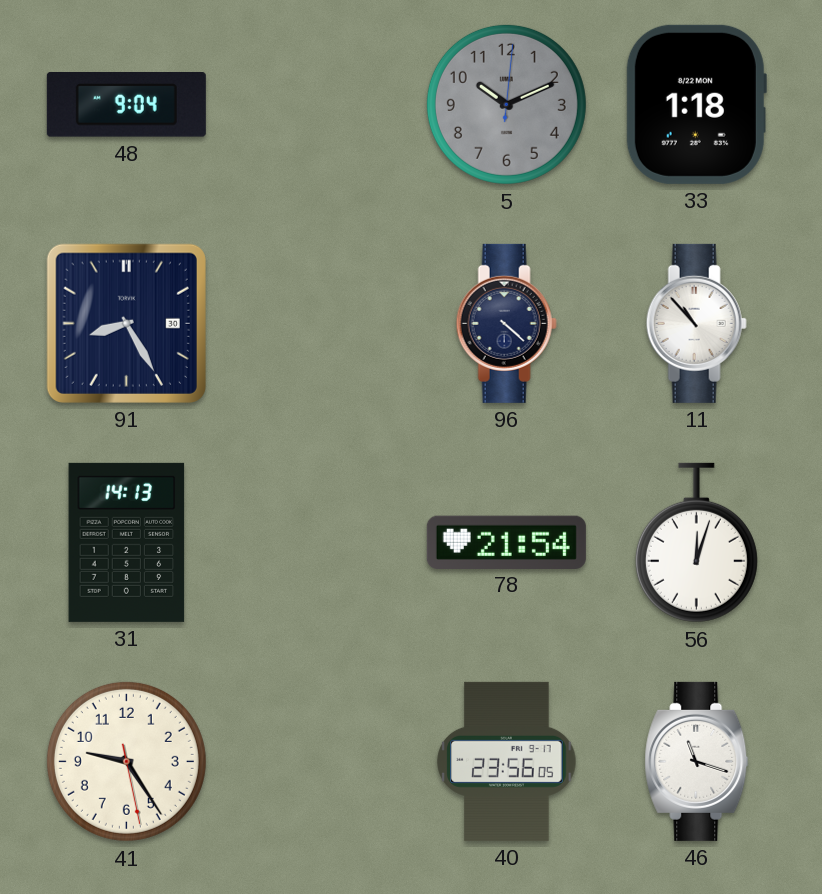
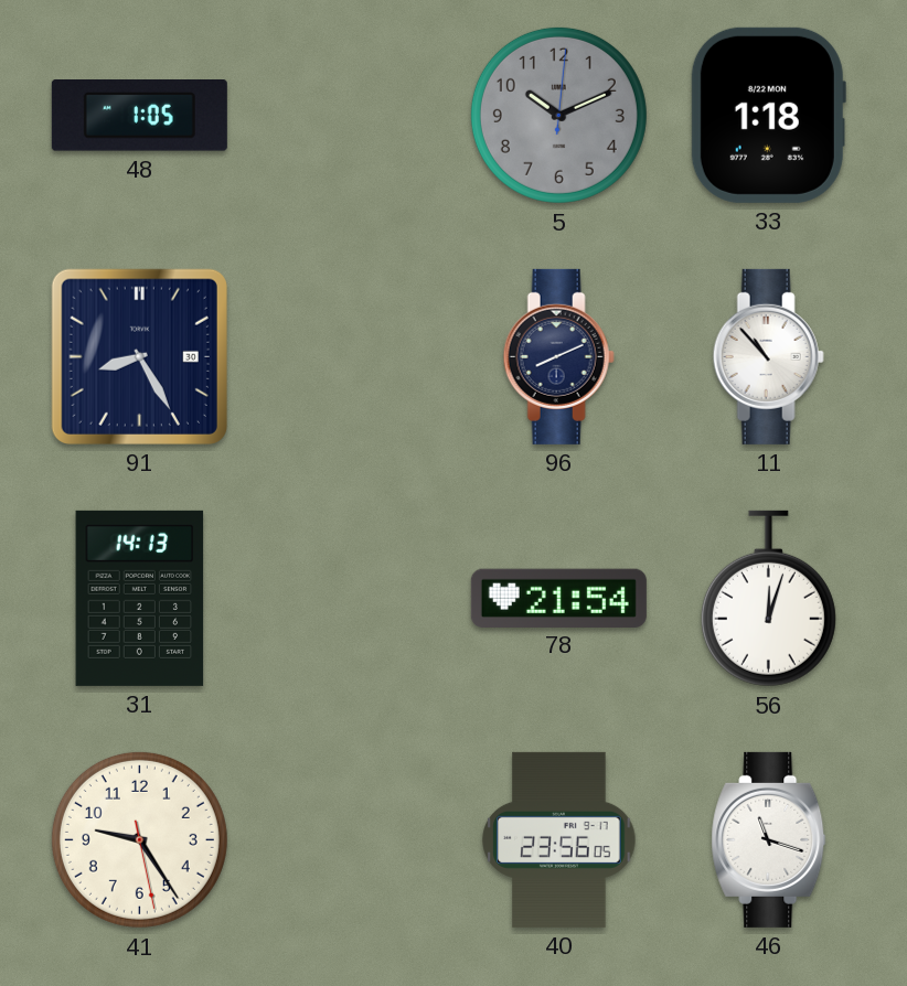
48: 9:04 -> 1:05
96: 4:22 -> 8:11
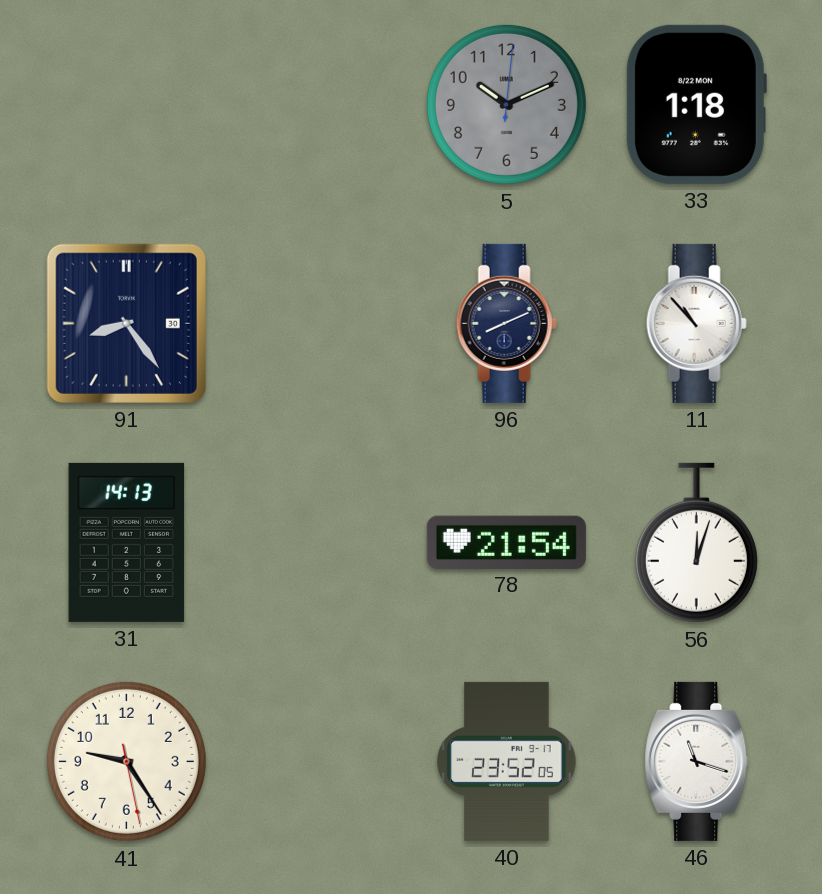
48: 1:05 -> none
91: 8:25 -> 8:24
40: 23:56 -> 23:52
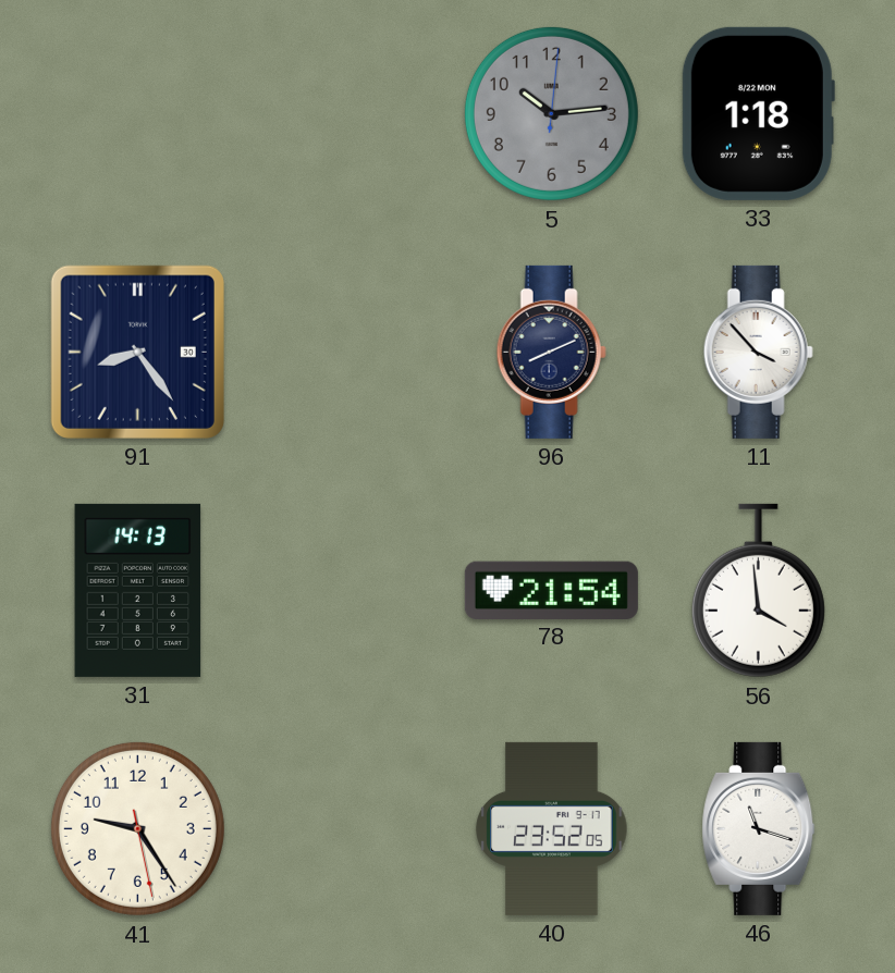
5: 10:11 -> 10:14
11: 10:53 -> 3:53
56: 12:03 -> 3:59
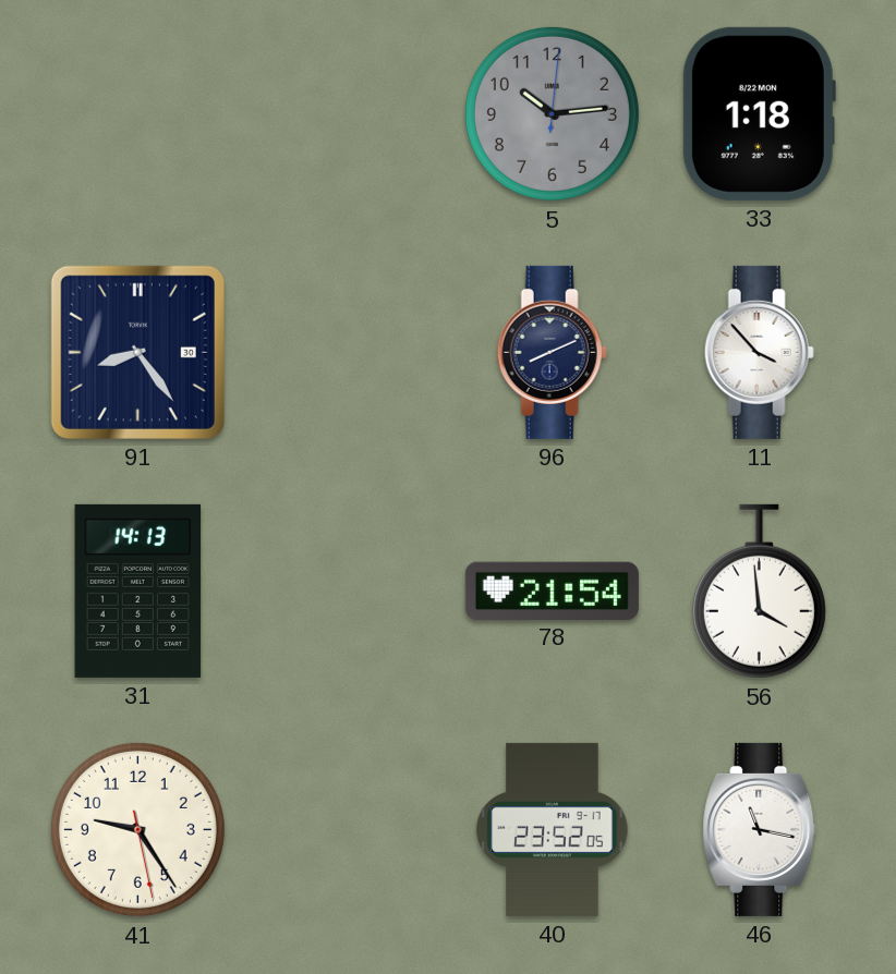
46: 11:18 -> 11:17
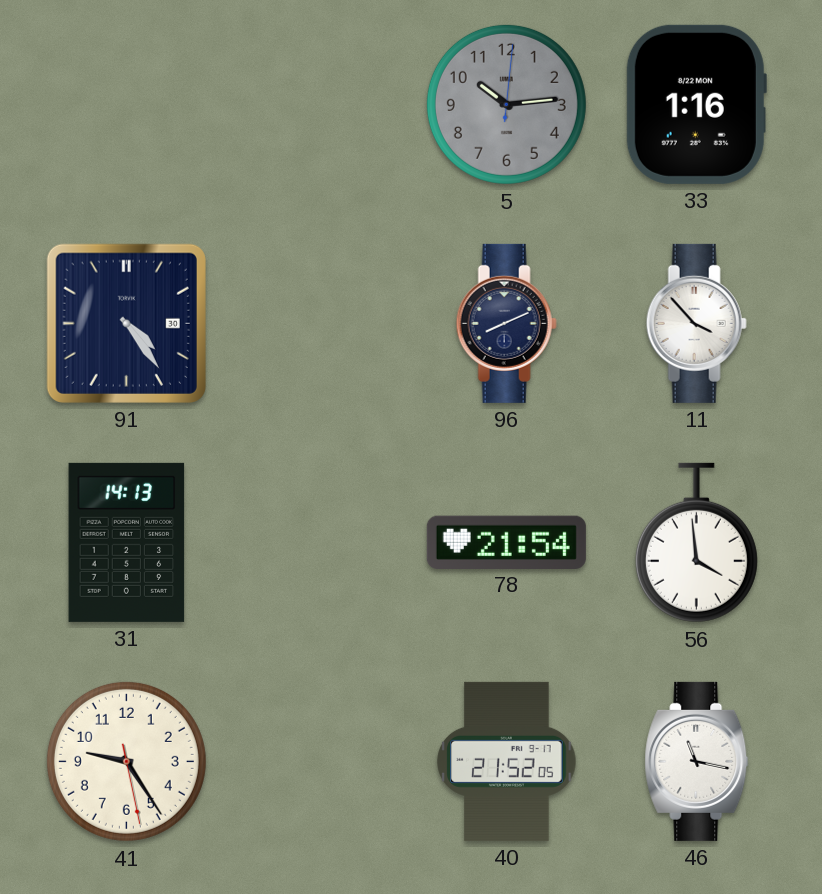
33: 1:18 -> 1:16
91: 8:24 -> 4:24
40: 23:52 -> 21:52
